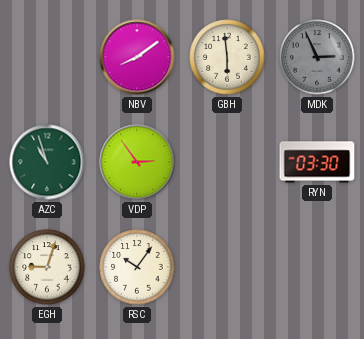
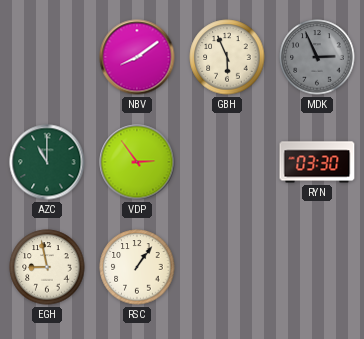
GBH: 5:59 -> 5:56
AZC: 10:57 -> 11:00
EGH: 9:03 -> 8:58
RSC: 10:06 -> 1:06
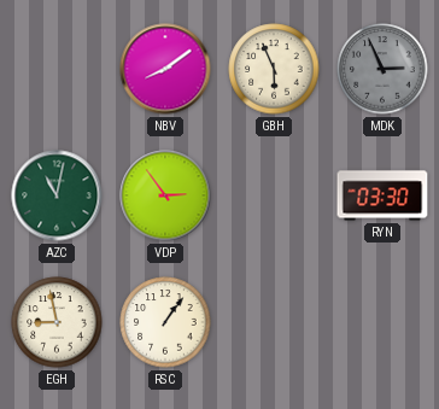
AZC: 11:00 -> 11:02
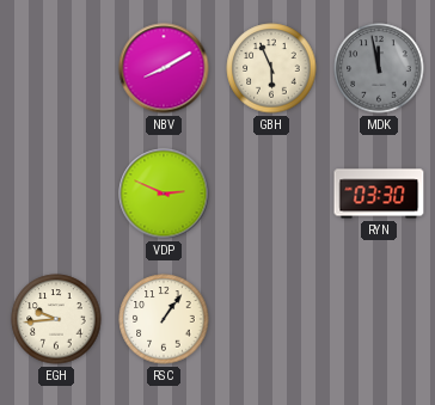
NBV: 8:09 -> 8:10
MDK: 2:56 -> 11:58
AZC: 11:02 -> none
VDP: 2:54 -> 2:49
EGH: 8:58 -> 9:44
